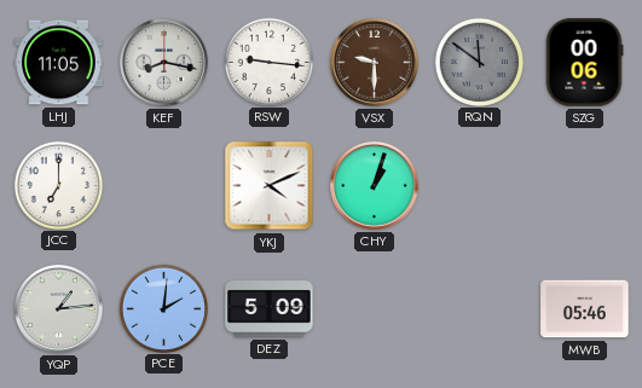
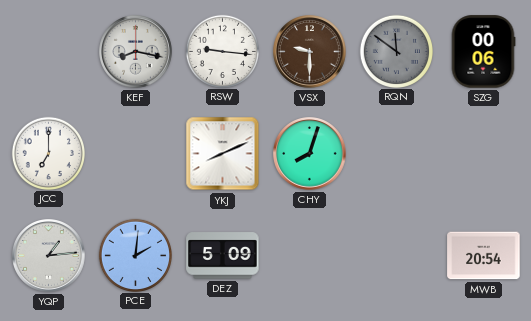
LHJ: 11:05 -> none
YKJ: 4:11 -> 8:11
CHY: 1:03 -> 8:03
MWB: 05:46 -> 20:54
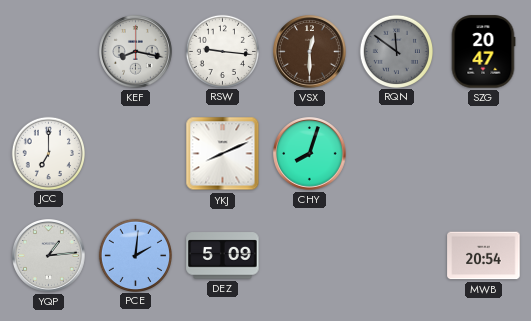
VSX: 9:30 -> 12:30
SZG: 00:06 -> 20:47
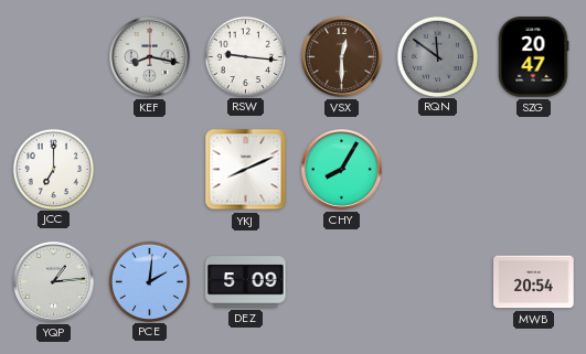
CHY: 8:03 -> 8:05
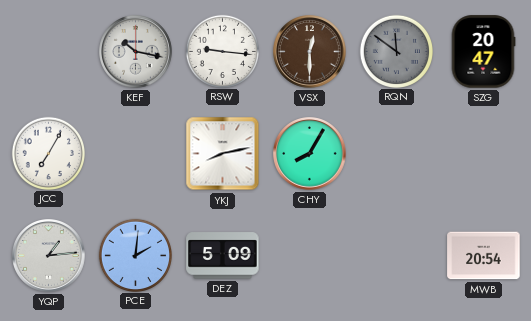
KEF: 8:17 -> 10:17
JCC: 7:00 -> 7:05
YKJ: 8:11 -> 8:13
